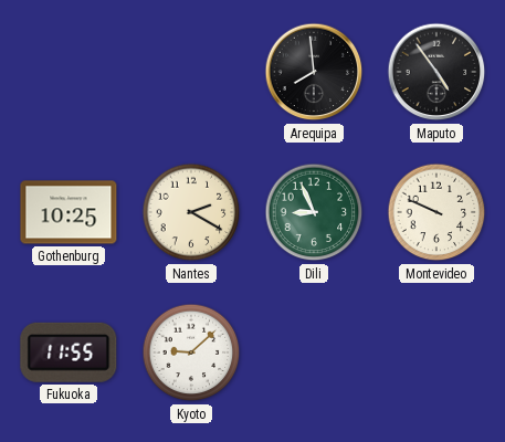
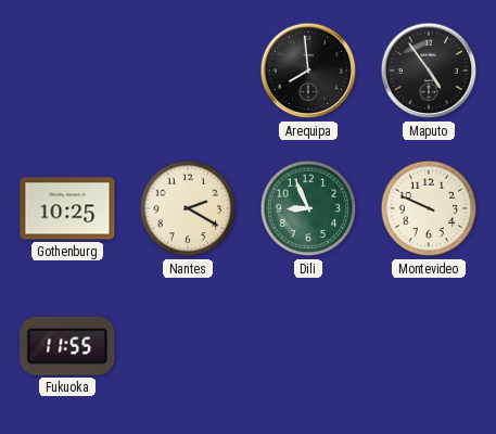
Kyoto: 9:08 -> none
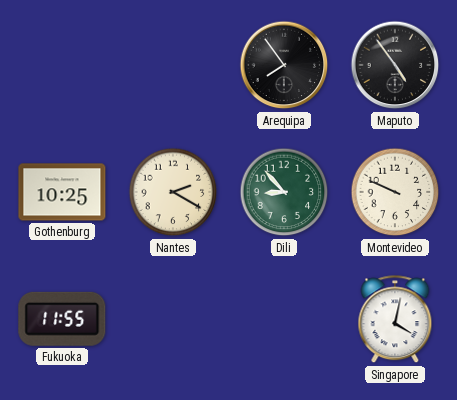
Arequipa: 7:59 -> 7:54
Dili: 8:56 -> 8:53
Singapore: none -> 4:02
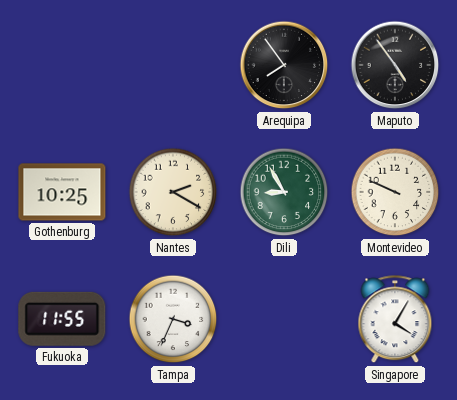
Dili: 8:53 -> 8:55
Tampa: none -> 3:34
Singapore: 4:02 -> 4:05
